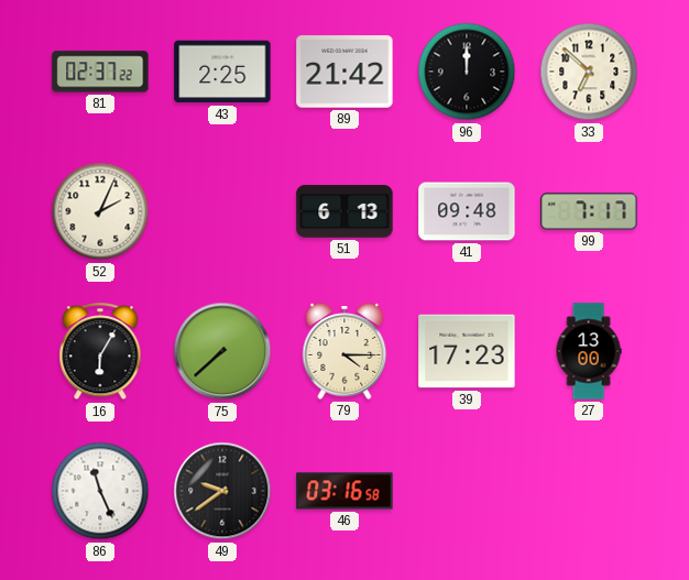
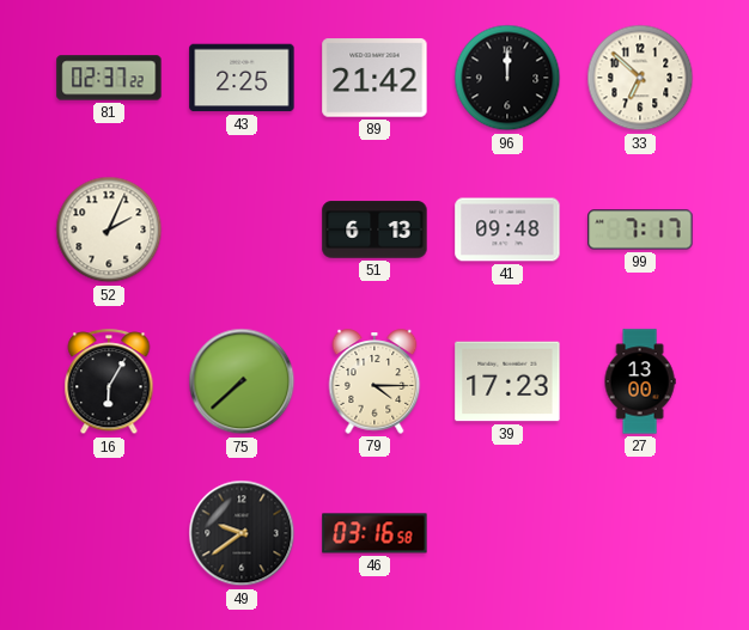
86: 11:26 -> none
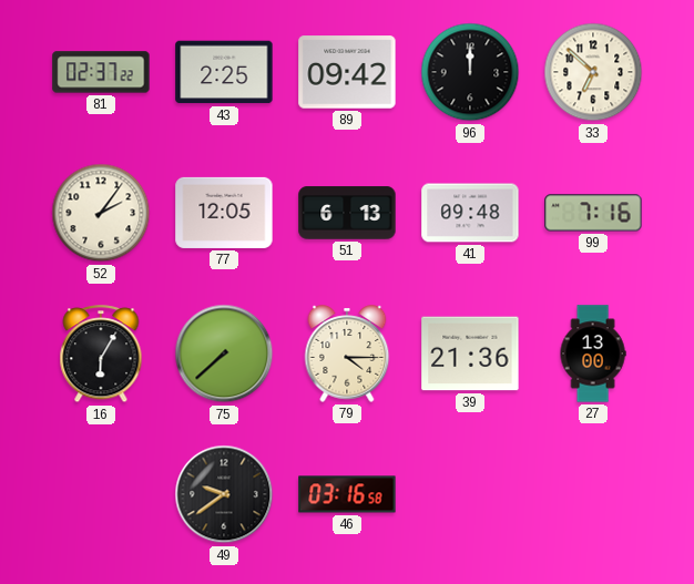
89: 21:42 -> 09:42
52: 2:04 -> 2:06
77: none -> 12:05
99: 7:17 -> 7:16
39: 17:23 -> 21:36
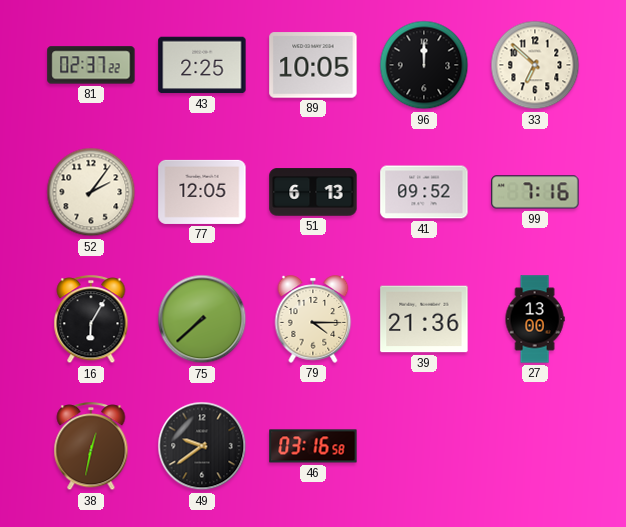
89: 09:42 -> 10:05
41: 09:48 -> 09:52
38: none -> 12:32
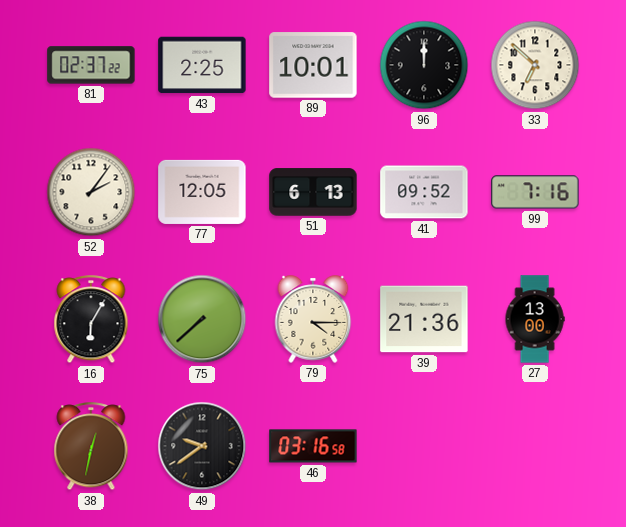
89: 10:05 -> 10:01
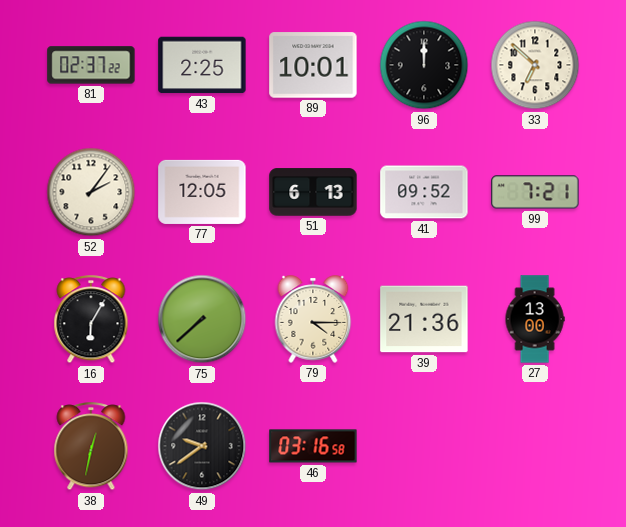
99: 7:16 -> 7:21
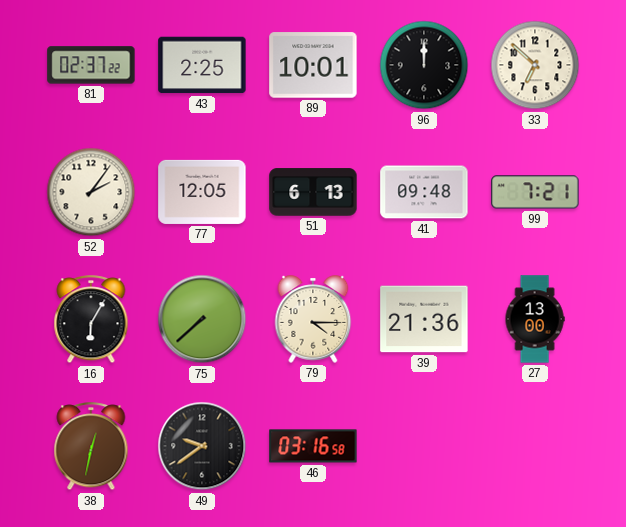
41: 09:52 -> 09:48
